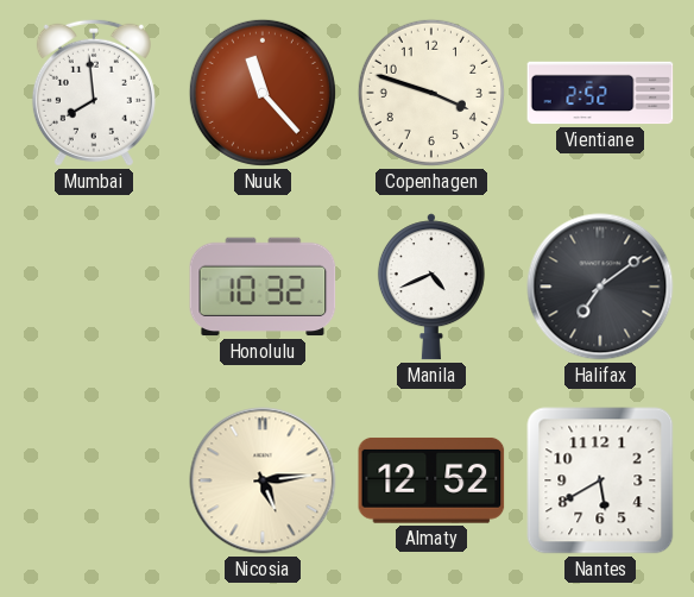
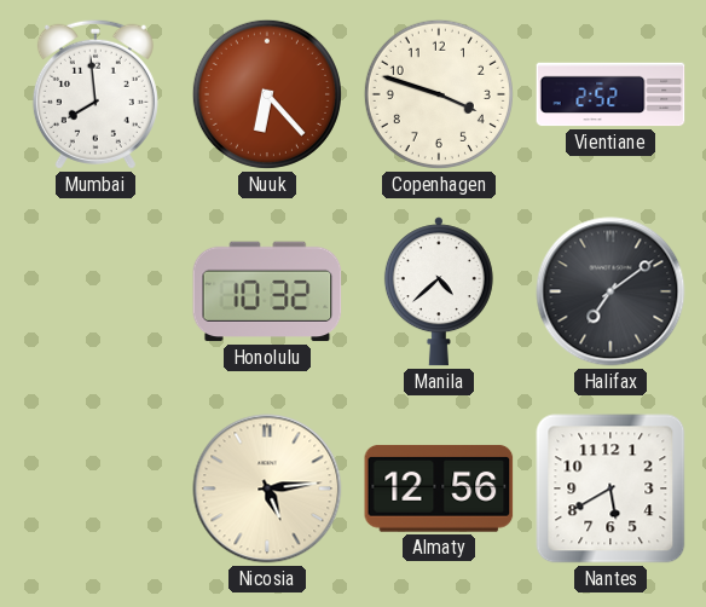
Nuuk: 11:23 -> 6:23
Manila: 4:41 -> 4:38
Almaty: 12:52 -> 12:56
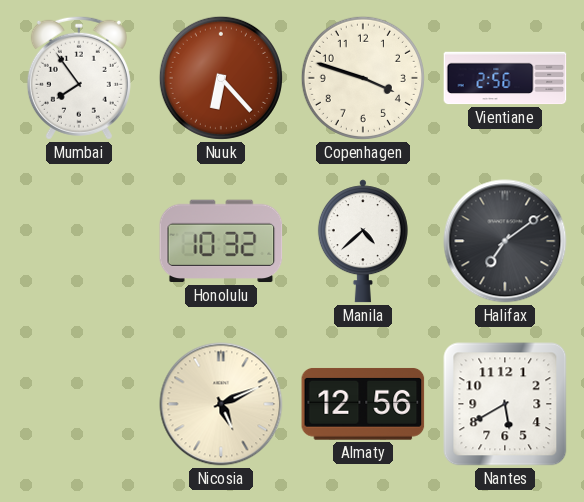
Mumbai: 7:59 -> 7:54
Vientiane: 2:52 -> 2:56
Nicosia: 5:14 -> 5:11
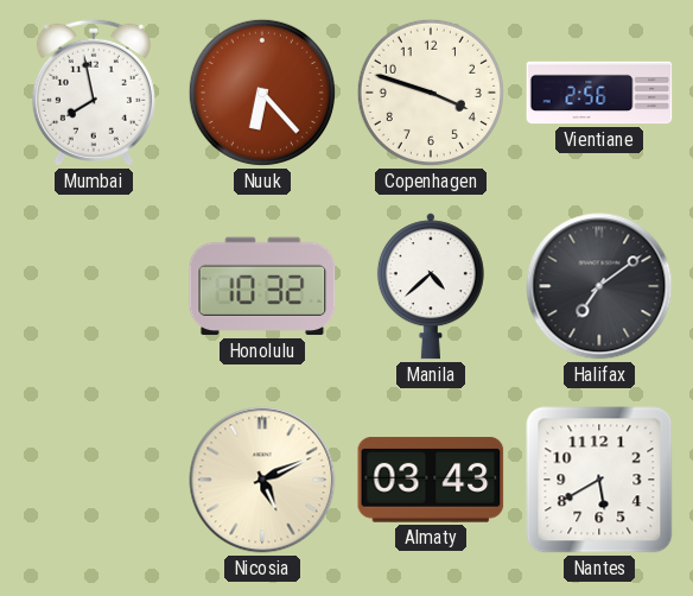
Mumbai: 7:54 -> 7:58
Almaty: 12:56 -> 03:43
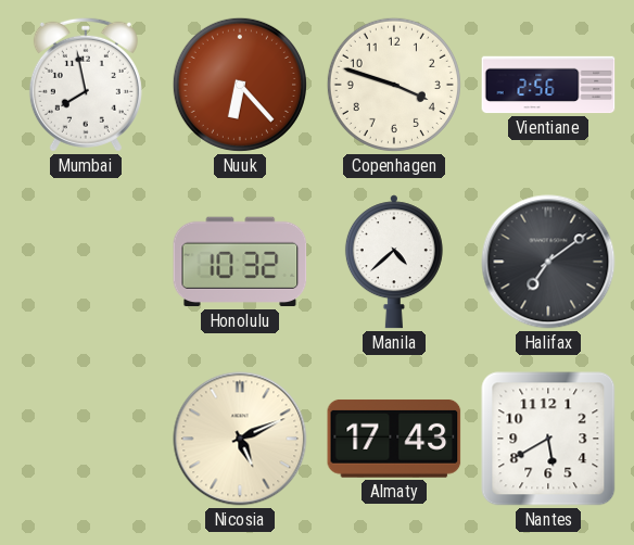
Almaty: 03:43 -> 17:43
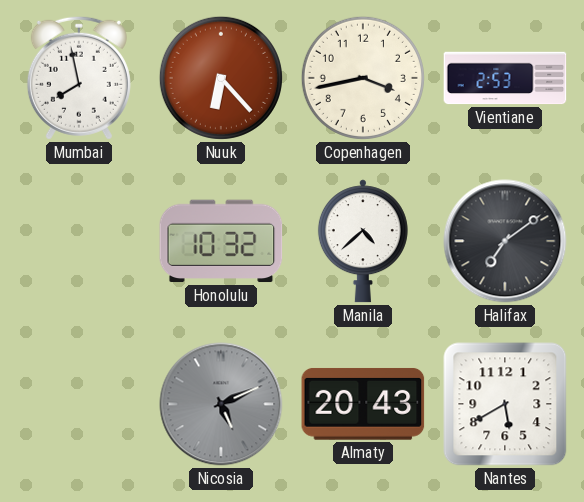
Copenhagen: 3:48 -> 3:43
Vientiane: 2:56 -> 2:53
Nicosia dial: cream -> grey
Almaty: 17:43 -> 20:43
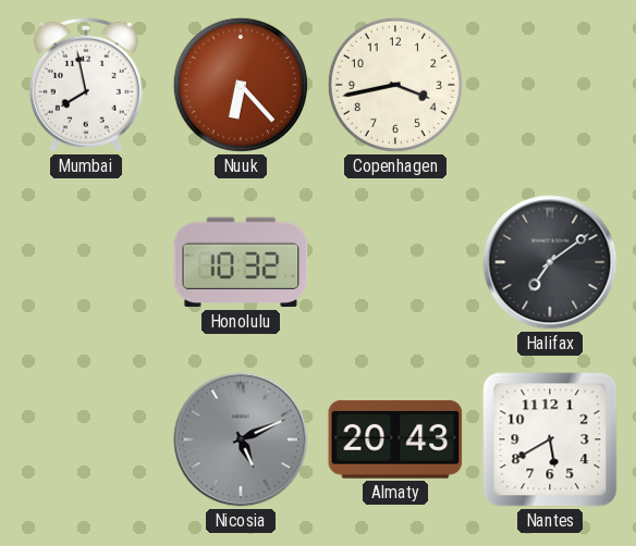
Vientiane: 2:53 -> none
Manila: 4:38 -> none
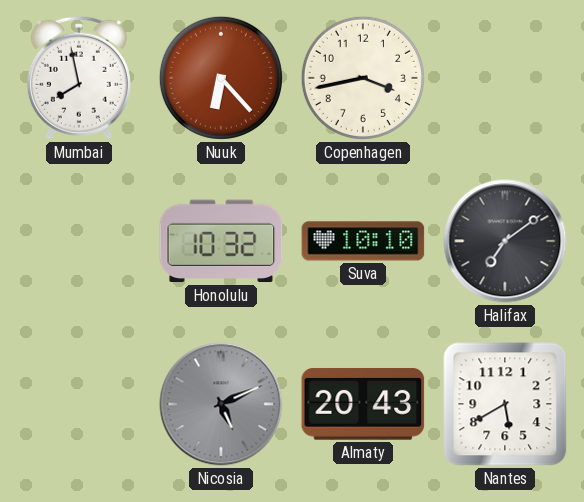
Suva: none -> 10:10
